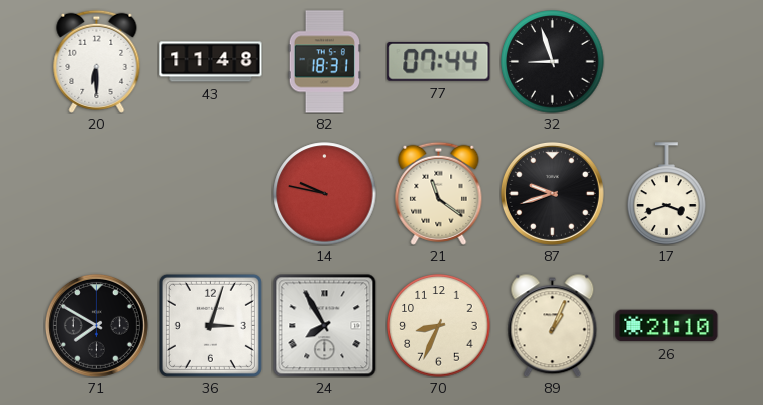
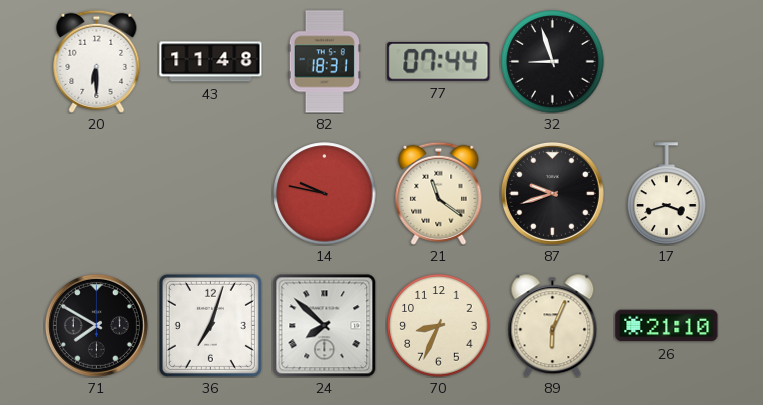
36: 3:03 -> 7:03
24: 7:55 -> 7:52
89: 1:04 -> 6:04
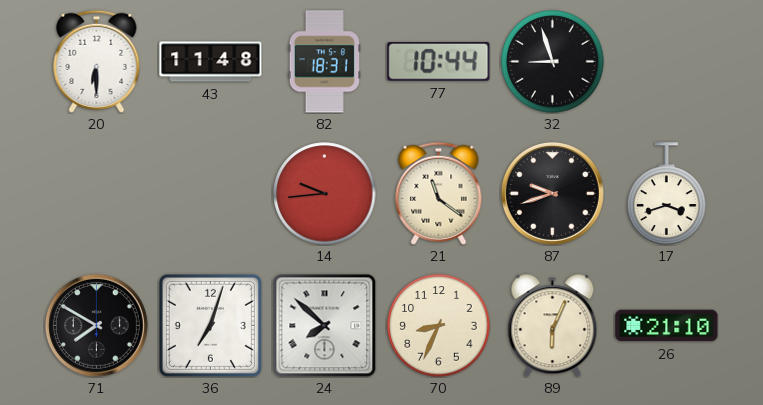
77: 07:44 -> 10:44
14: 9:47 -> 9:44
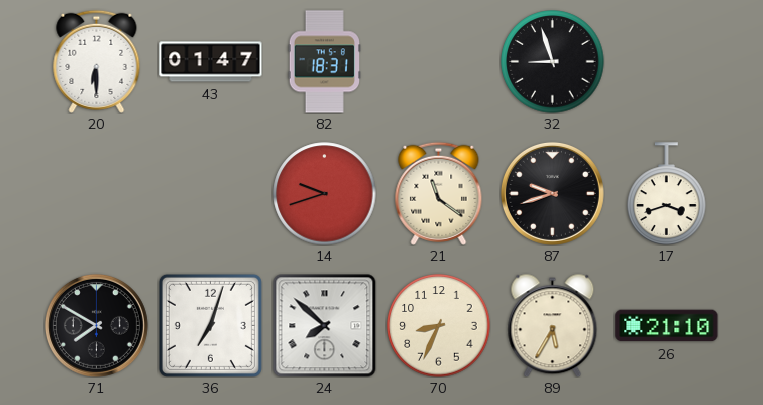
43: 11:48 -> 01:47
77: 10:44 -> none
14: 9:44 -> 9:42
89: 6:04 -> 5:35
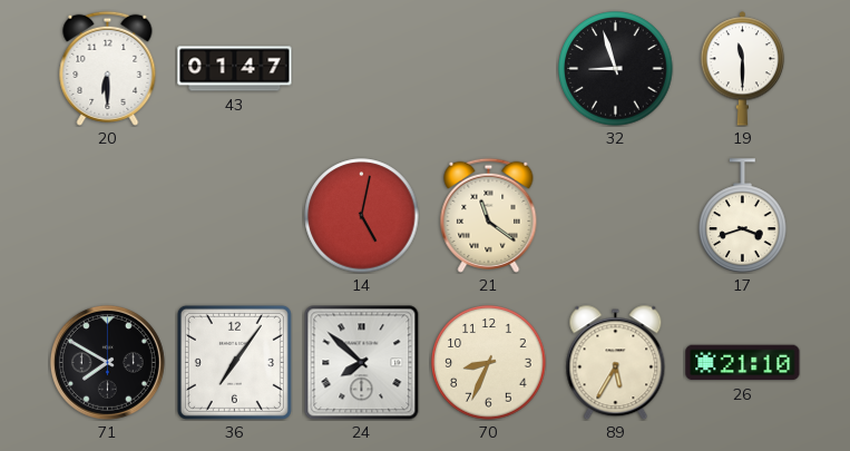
82: 18:31 -> none
19: none -> 11:30
14: 9:42 -> 5:02
87: 9:42 -> none
36: 7:03 -> 7:06
